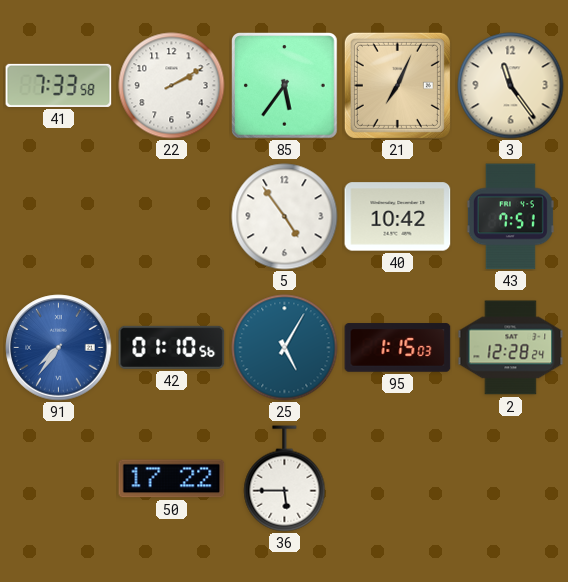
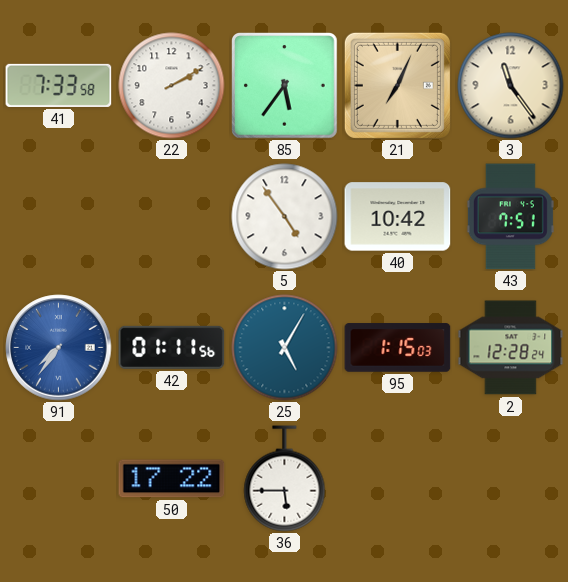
42: 01:10 -> 01:11
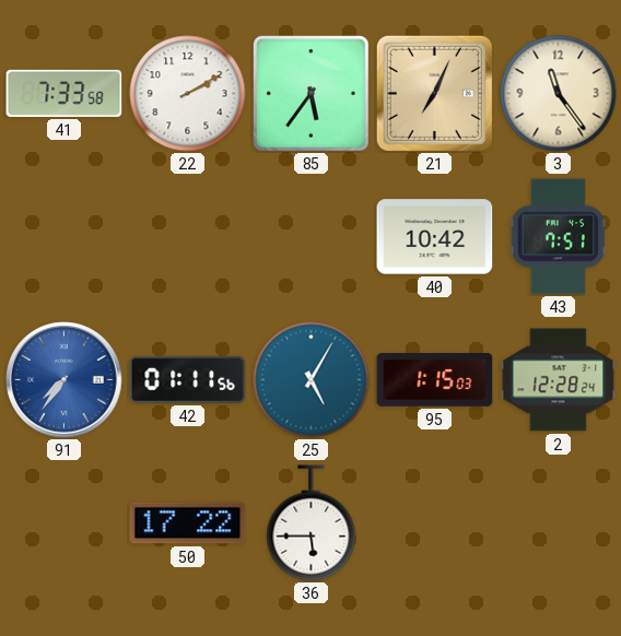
5: 4:54 -> none
